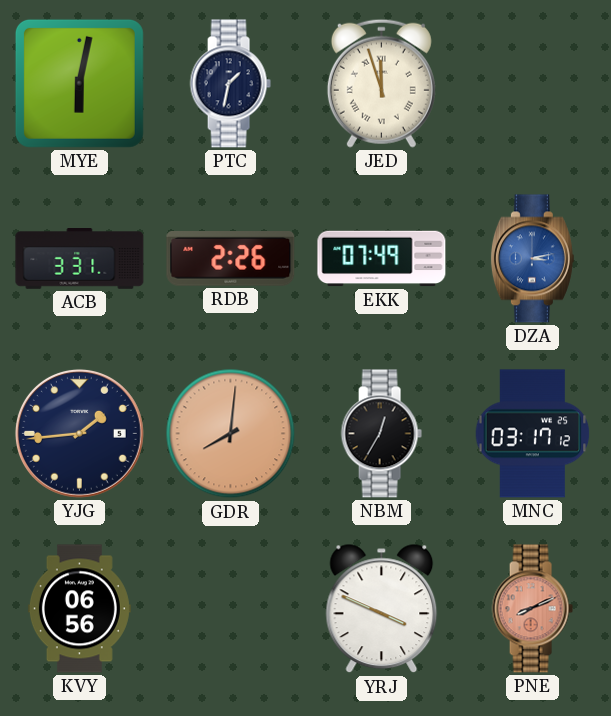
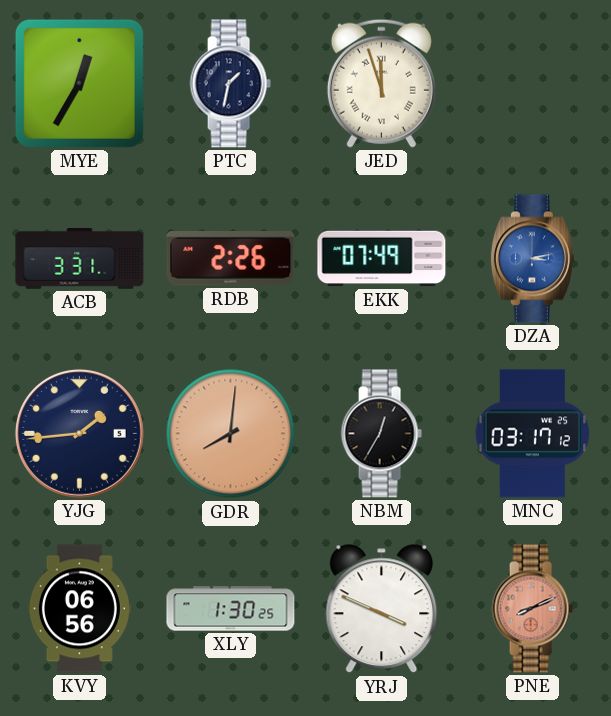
MYE: 6:02 -> 12:35
XLY: none -> 1:30
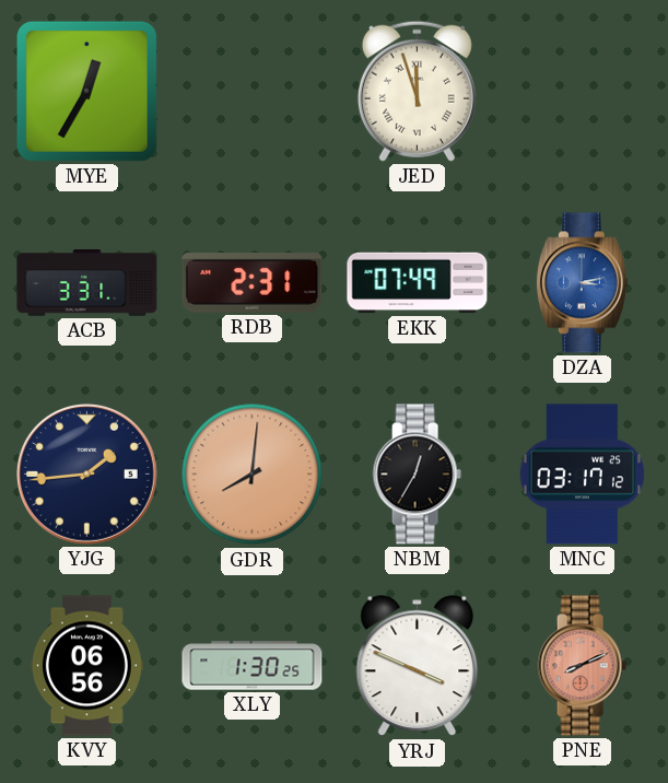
PTC: 1:32 -> none
RDB: 2:26 -> 2:31
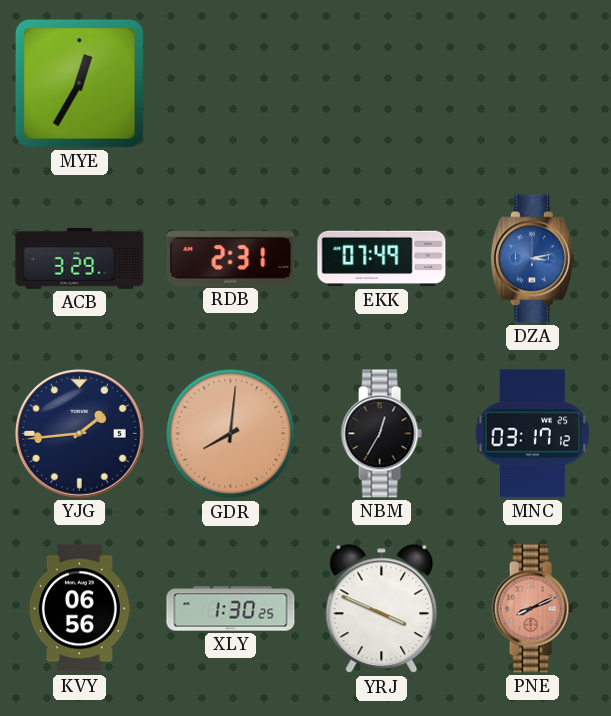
JED: 11:57 -> none
ACB: 3:31 -> 3:29
